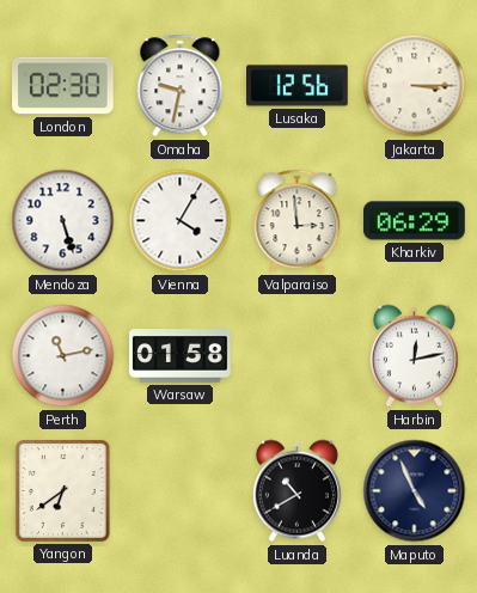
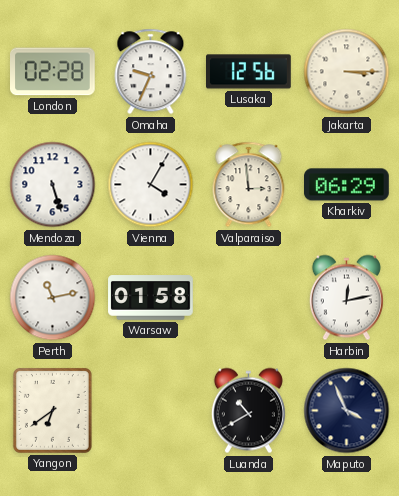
London: 02:30 -> 02:28
Omaha: 9:32 -> 9:34
Maputo: 4:56 -> 3:56
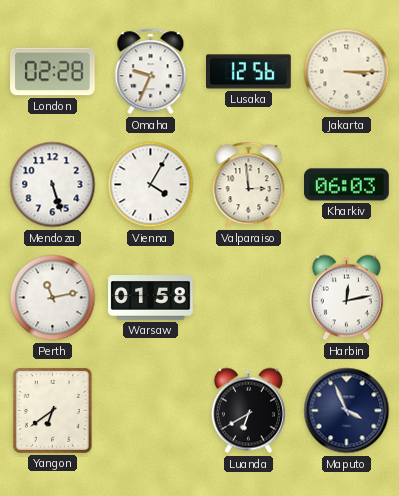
Kharkiv: 06:29 -> 06:03
Luanda: 10:40 -> 6:40
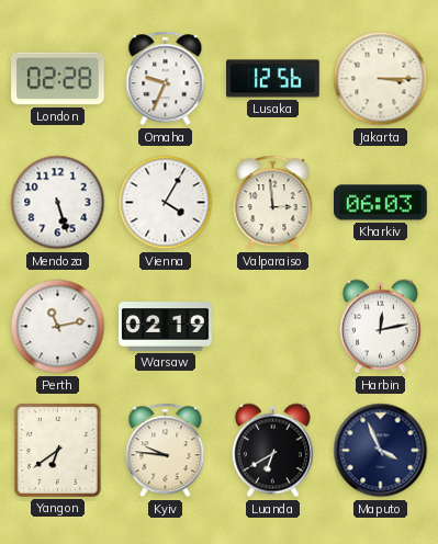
Warsaw: 01:58 -> 02:19
Kyiv: none -> 9:46
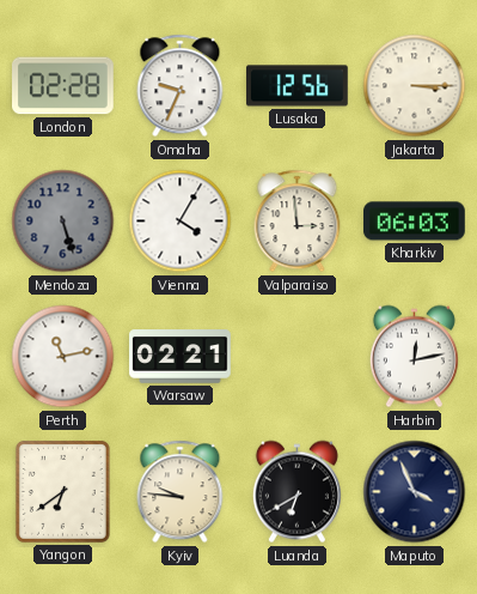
Mendoza dial: white -> grey
Warsaw: 02:19 -> 02:21
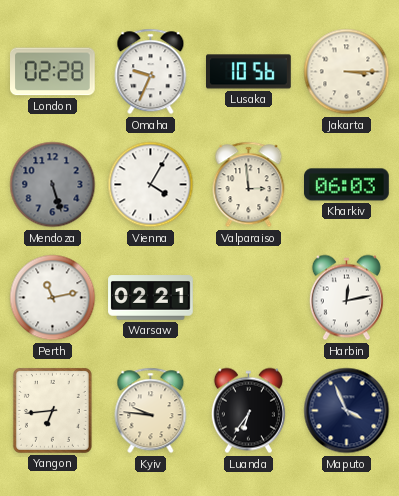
Lusaka: 12:56 -> 10:56
Yangon: 6:39 -> 6:44
Luanda: 6:40 -> 6:36
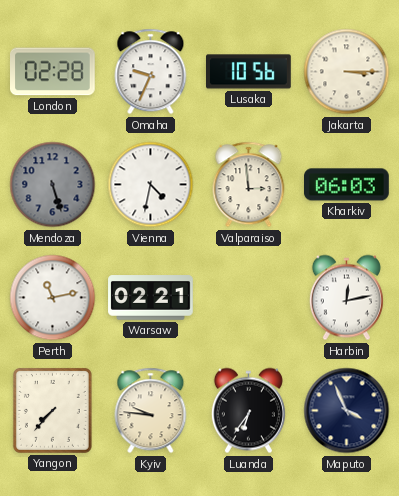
Vienna: 4:05 -> 4:32
Yangon: 6:44 -> 7:37
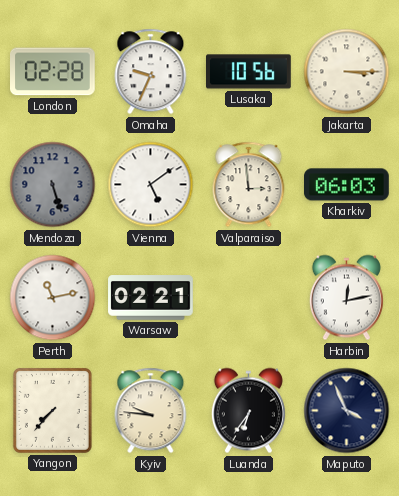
Vienna: 4:32 -> 5:09
